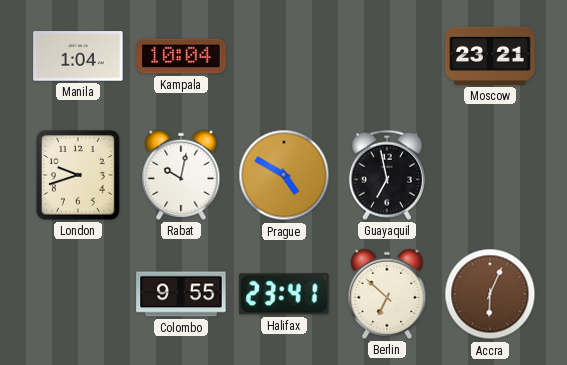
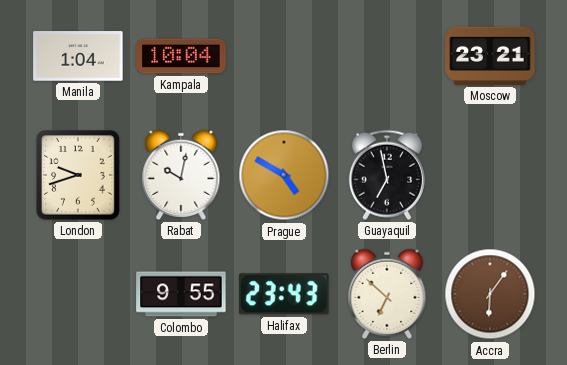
Halifax: 23:41 -> 23:43
Accra: 6:04 -> 6:06
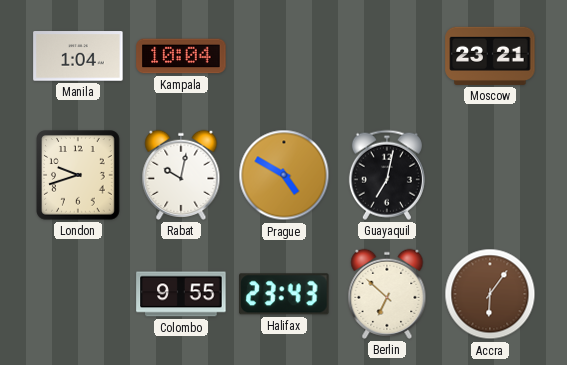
Guayaquil: 6:58 -> 7:02
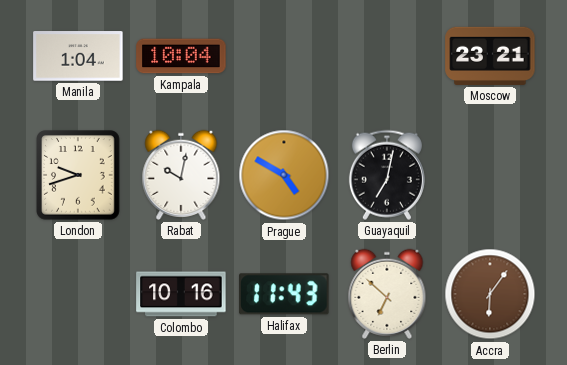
Colombo: 9:55 -> 10:16
Halifax: 23:43 -> 11:43
